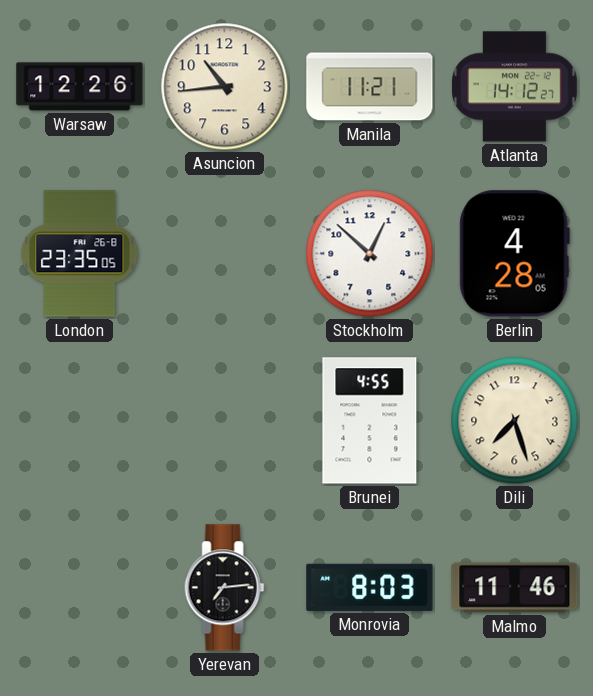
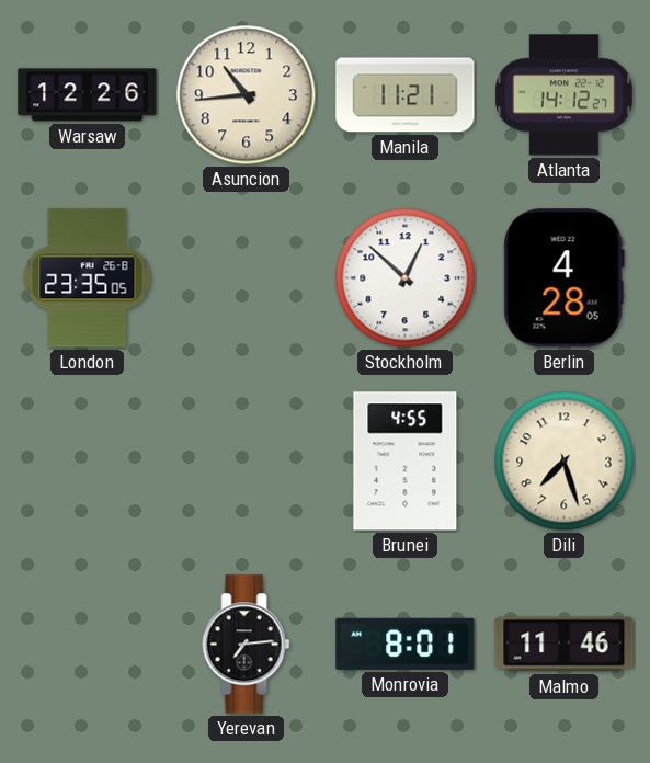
Monrovia: 8:03 -> 8:01
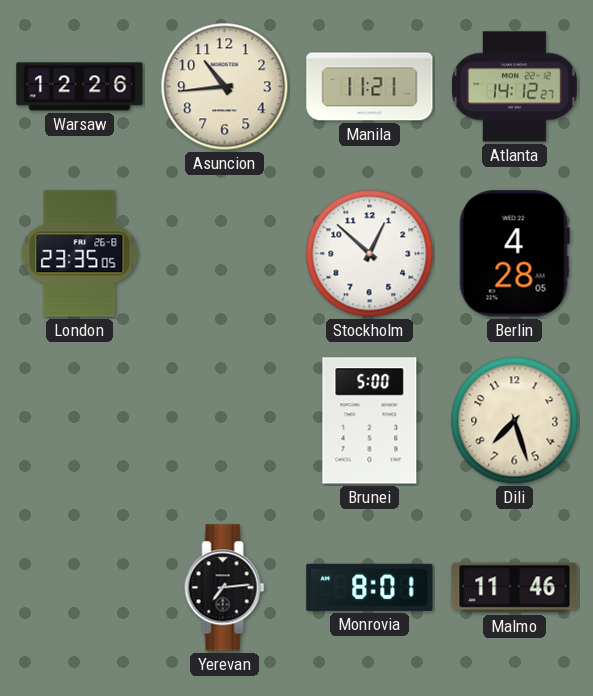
Brunei: 4:55 -> 5:00
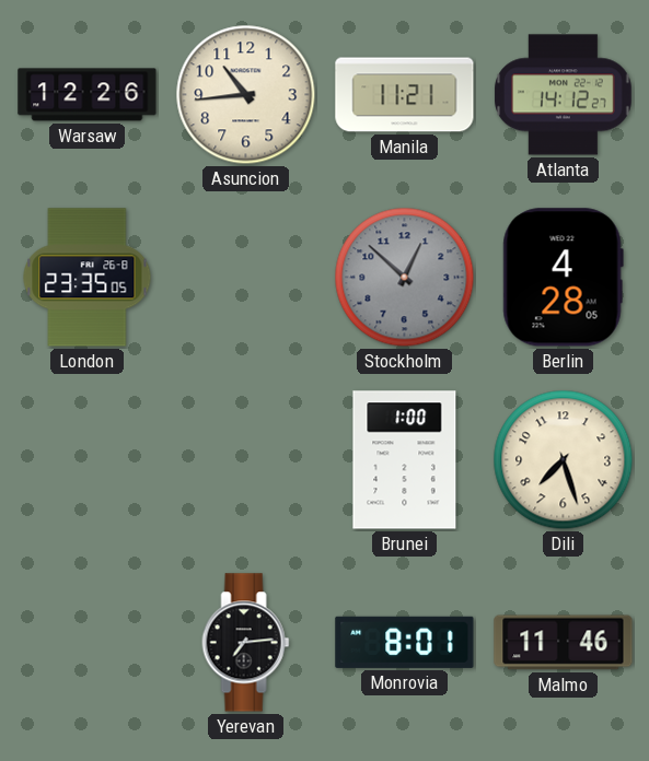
Stockholm dial: white -> grey
Brunei: 5:00 -> 1:00
